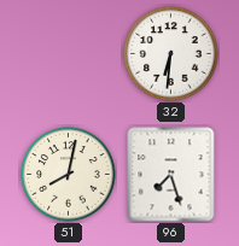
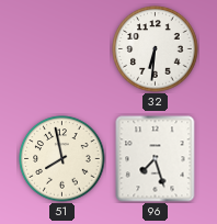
51: 8:02 -> 7:58
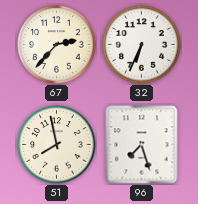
67: none -> 2:37
32: 6:31 -> 6:34
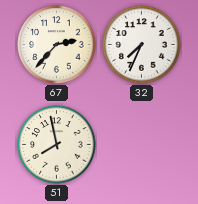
32: 6:34 -> 7:34
96: 7:27 -> none
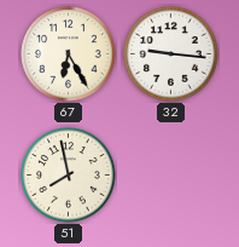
67: 2:37 -> 6:25
32: 7:34 -> 9:16
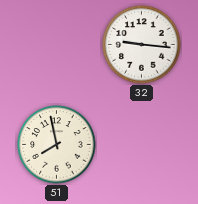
67: 6:25 -> none
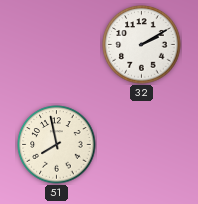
32: 9:16 -> 2:10
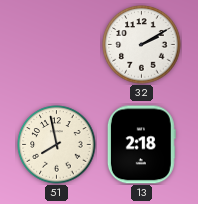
13: none -> 2:18
